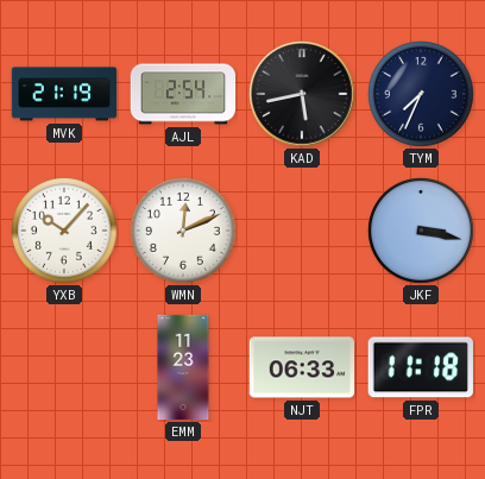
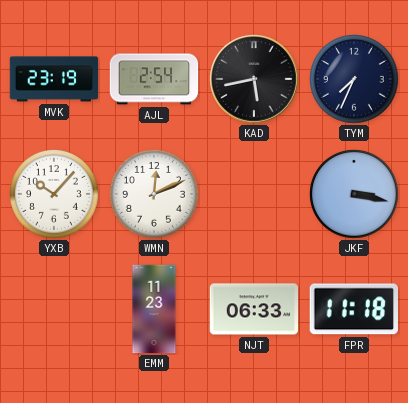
MVK: 21:19 -> 23:19
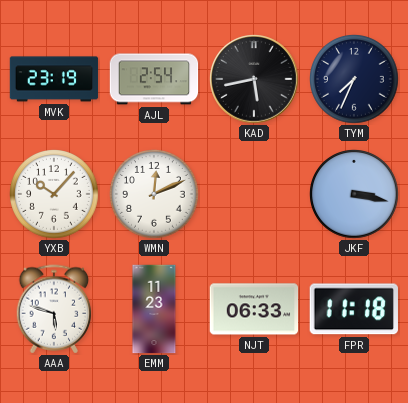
AAA: none -> 5:48
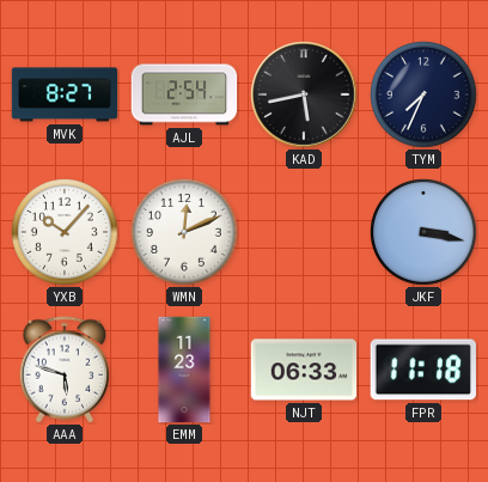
MVK: 23:19 -> 8:27
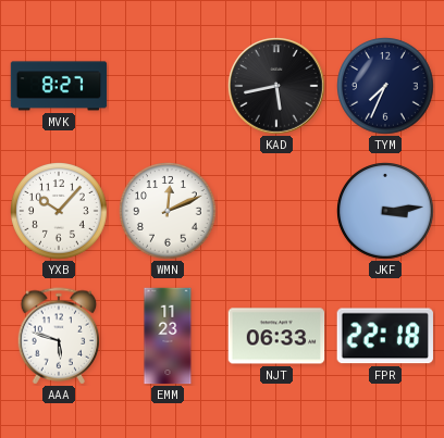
AJL: 2:54 -> none
JKF: 3:17 -> 3:14
FPR: 11:18 -> 22:18
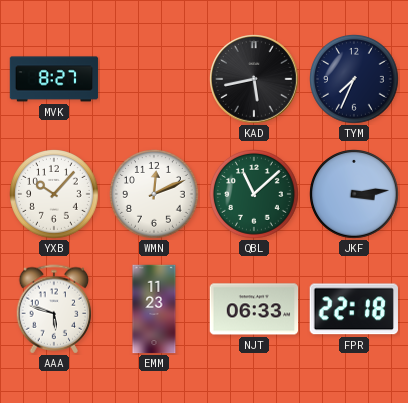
QBL: none -> 11:08
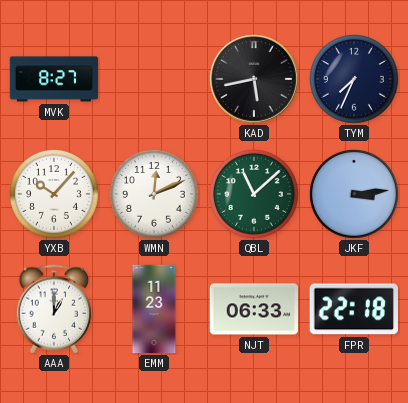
AAA: 5:48 -> 1:00
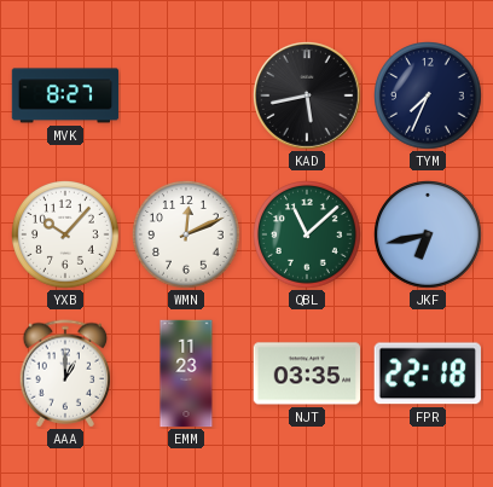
JKF: 3:14 -> 6:43
NJT: 06:33 -> 03:35
